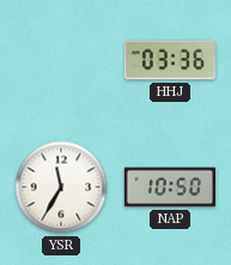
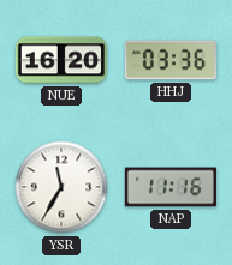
NUE: none -> 16:20
NAP: 10:50 -> 11:16
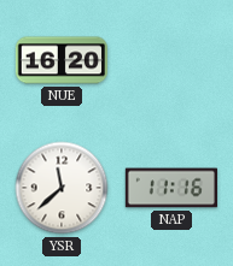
HHJ: 03:36 -> none
YSR: 11:35 -> 11:38
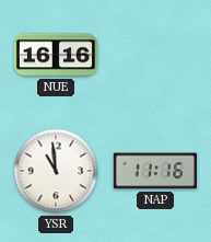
NUE: 16:20 -> 16:16
YSR: 11:38 -> 10:59
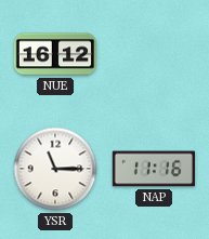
NUE: 16:16 -> 16:12
YSR: 10:59 -> 11:15
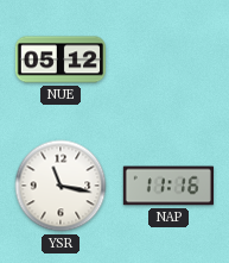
NUE: 16:12 -> 05:12
YSR: 11:15 -> 11:17
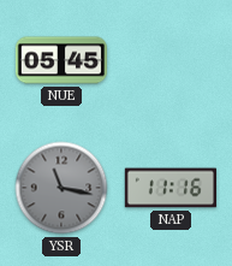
NUE: 05:12 -> 05:45
YSR dial: white -> grey
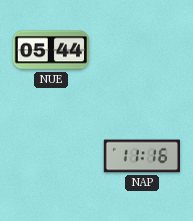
NUE: 05:45 -> 05:44
YSR: 11:17 -> none
